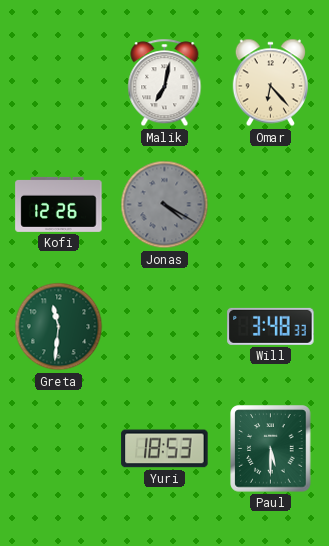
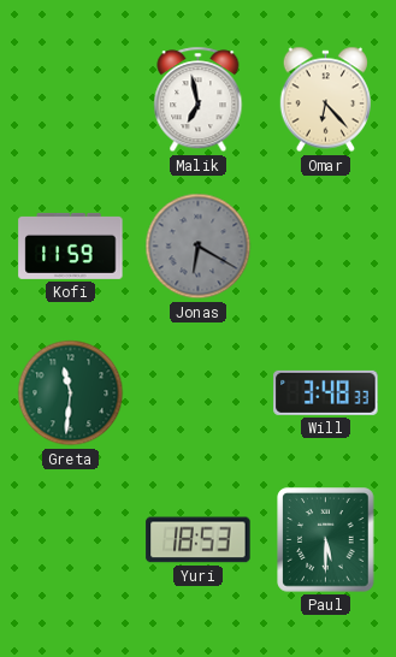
Malik: 7:02 -> 6:58
Kofi: 12:26 -> 11:59
Jonas: 4:20 -> 6:20
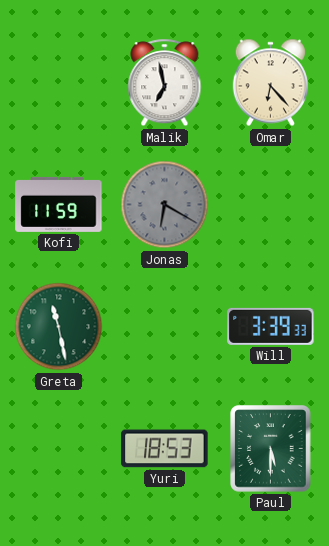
Greta: 11:31 -> 11:28
Will: 3:48 -> 3:39
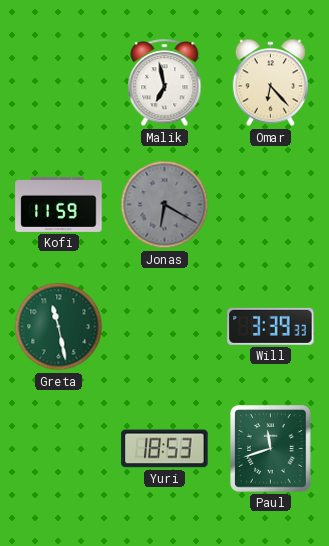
Paul: 5:30 -> 11:42
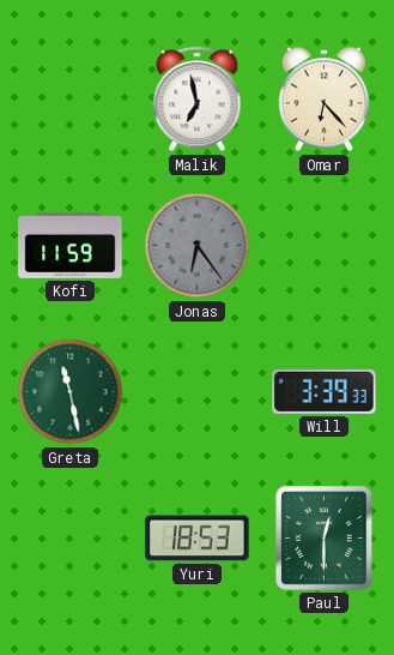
Jonas: 6:20 -> 6:24
Paul: 11:42 -> 12:30
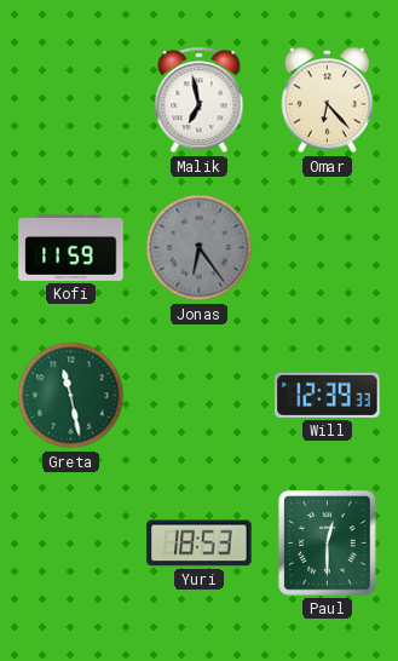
Will: 3:39 -> 12:39
